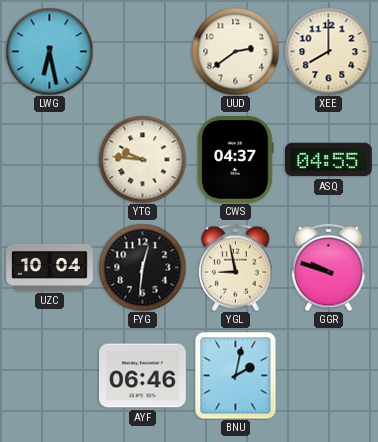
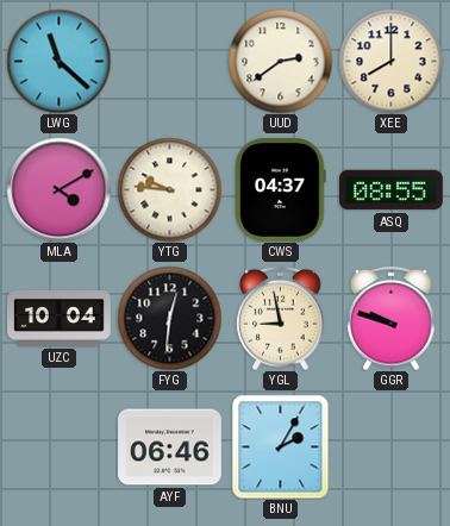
LWG: 6:28 -> 11:22
MLA: none -> 4:10
ASQ: 04:55 -> 08:55
BNU: 2:02 -> 2:05
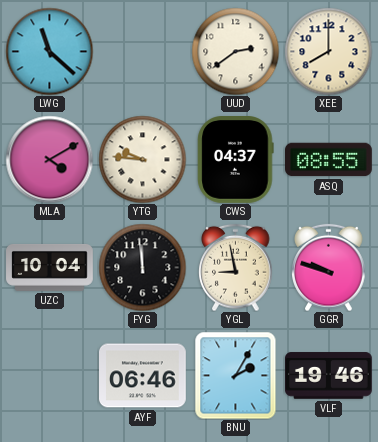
FYG: 12:31 -> 11:59
VLF: none -> 19:46
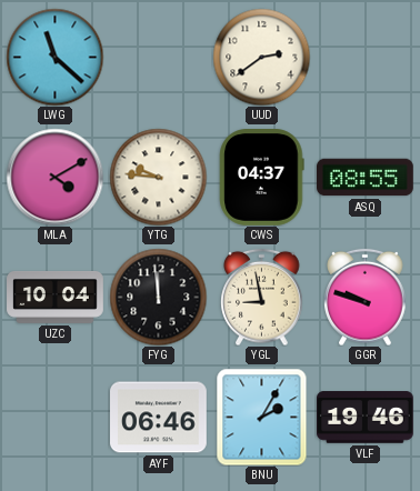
XEE: 8:00 -> none
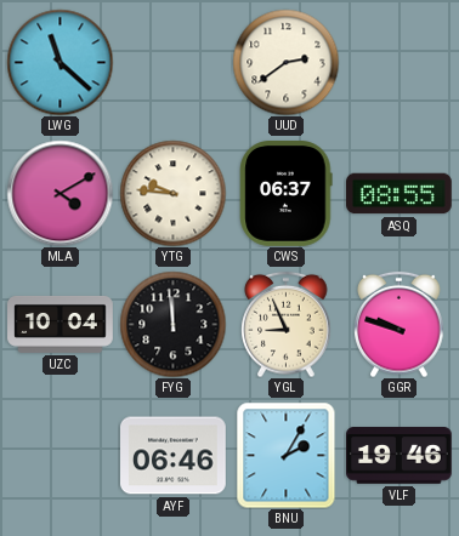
CWS: 04:37 -> 06:37
YGL: 8:58 -> 8:56
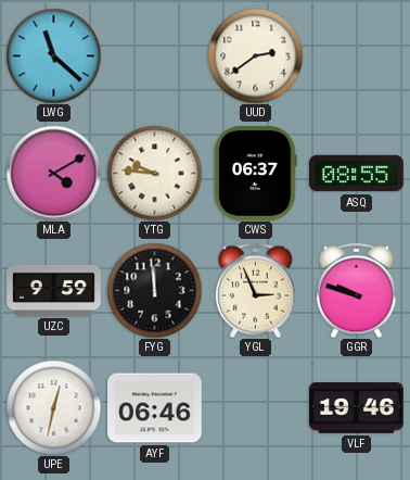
UZC: 10:04 -> 9:59
YGL: 8:56 -> 2:56
UPE: none -> 12:32
BNU: 2:05 -> none
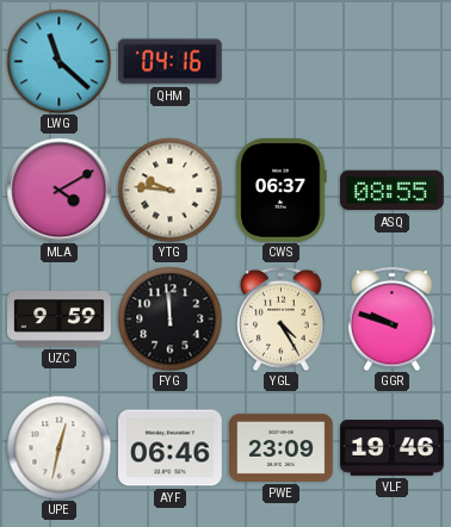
QHM: none -> 04:16
UUD: 2:39 -> none
YGL: 2:56 -> 4:25
PWE: none -> 23:09
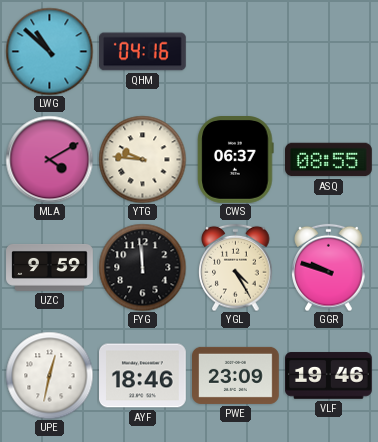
LWG: 11:22 -> 10:52
AYF: 06:46 -> 18:46
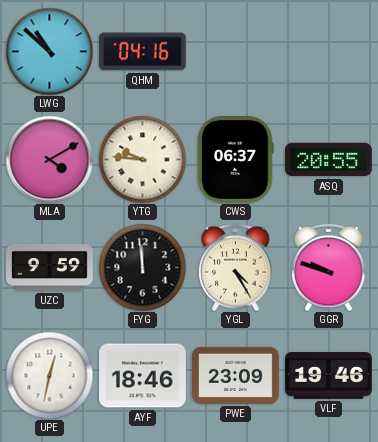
ASQ: 08:55 -> 20:55
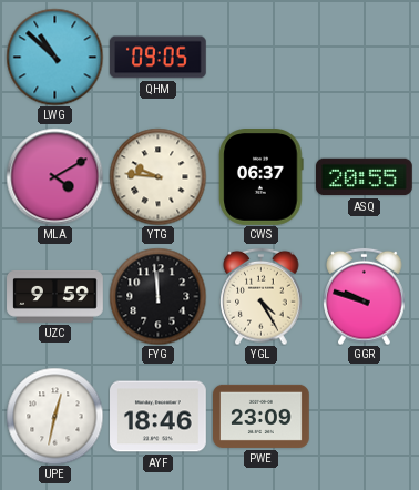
QHM: 04:16 -> 09:05
VLF: 19:46 -> none
